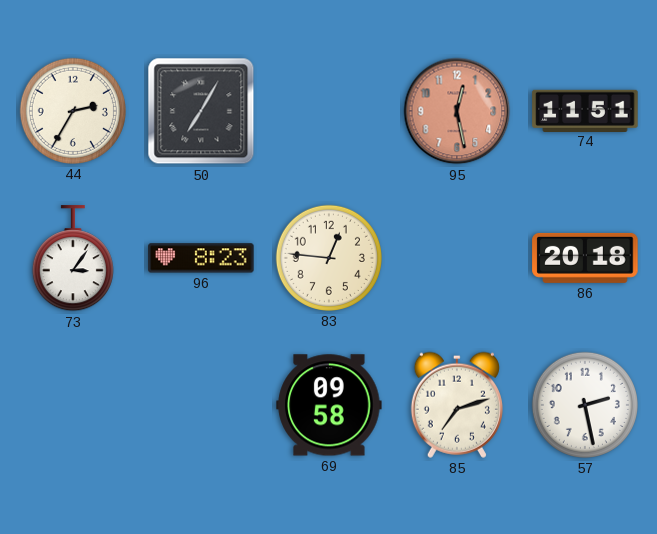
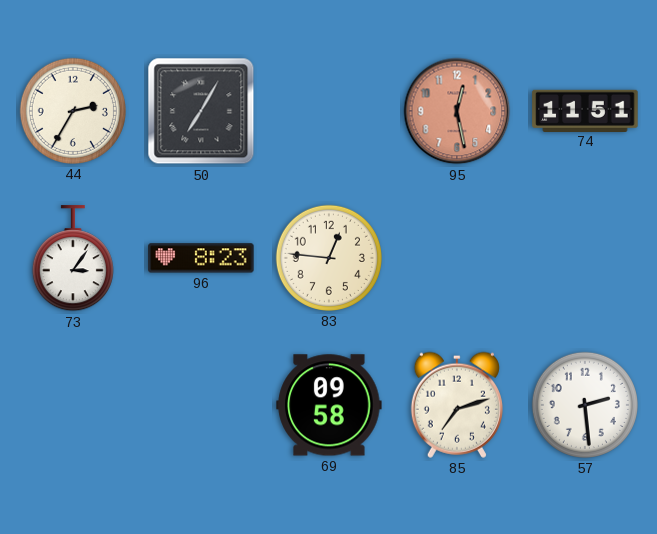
86: 20:18 -> none
57: 2:28 -> 2:29
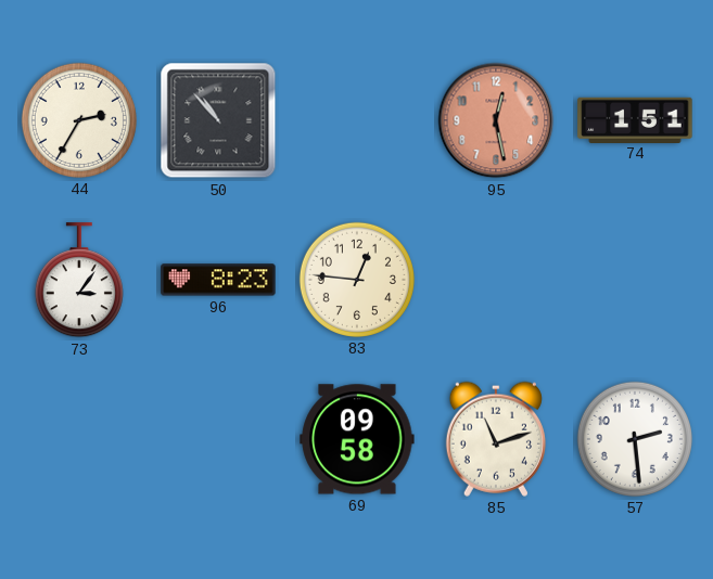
50: 7:05 -> 10:53
74: 11:51 -> 1:51
85: 7:12 -> 11:12
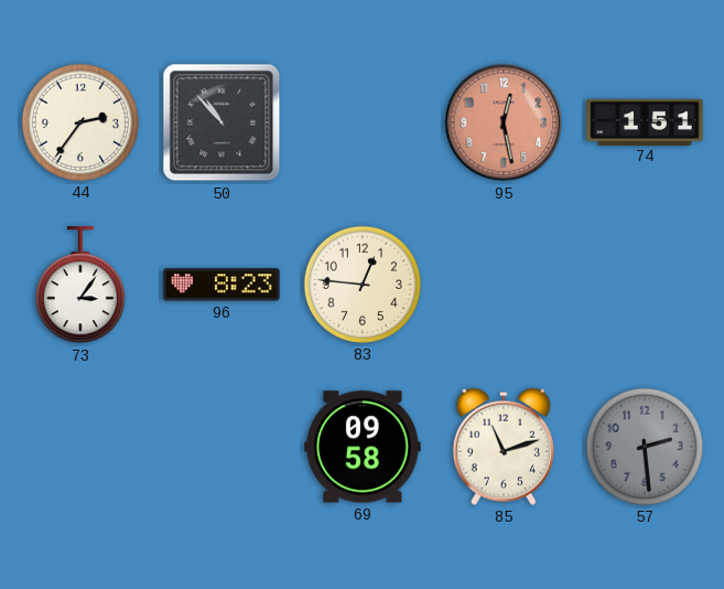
44: 2:35 -> 2:36
57 dial: white -> grey
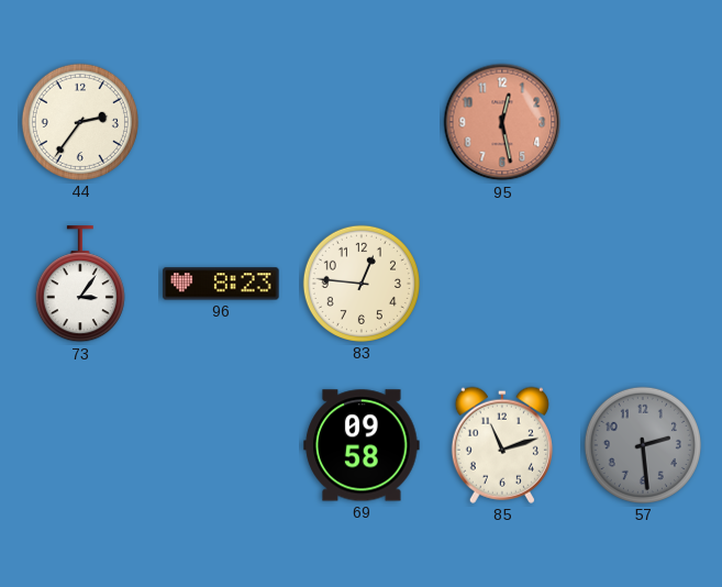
50: 10:53 -> none
74: 1:51 -> none
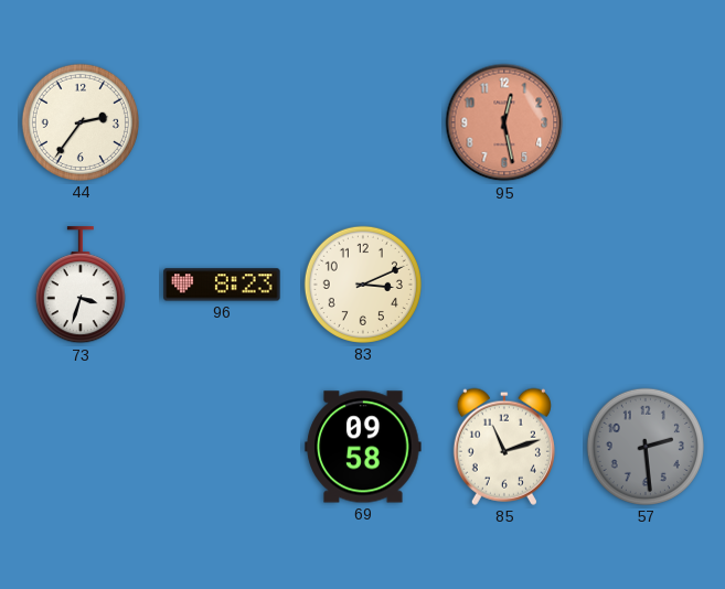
73: 3:06 -> 3:33
83: 12:46 -> 3:11
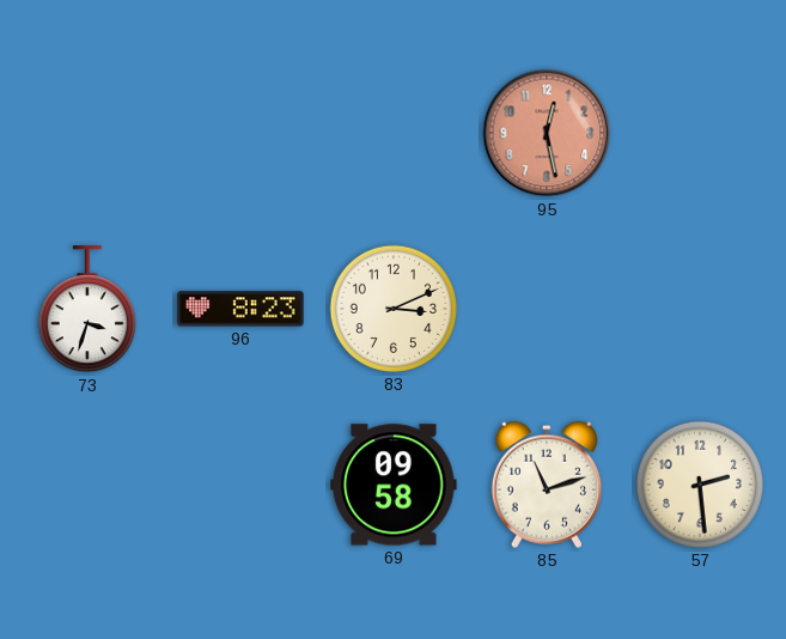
44: 2:36 -> none
57 dial: grey -> cream
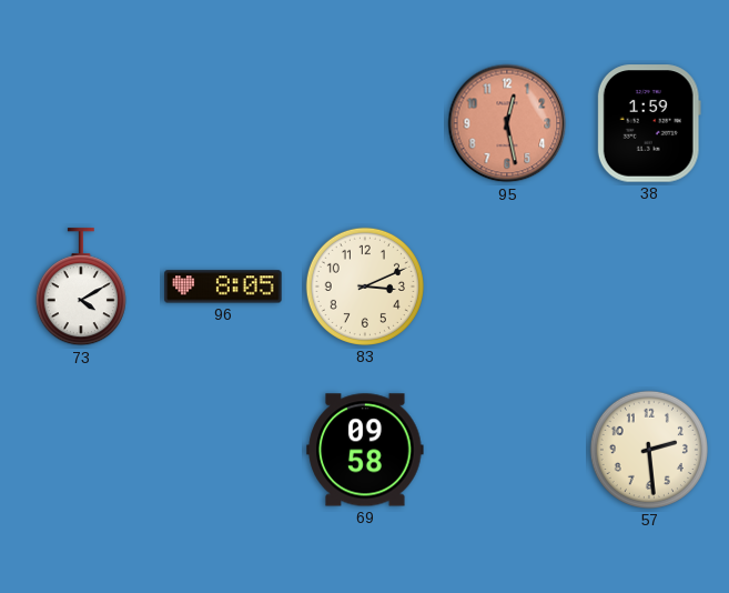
38: none -> 1:59
73: 3:33 -> 4:10
96: 8:23 -> 8:05
85: 11:12 -> none
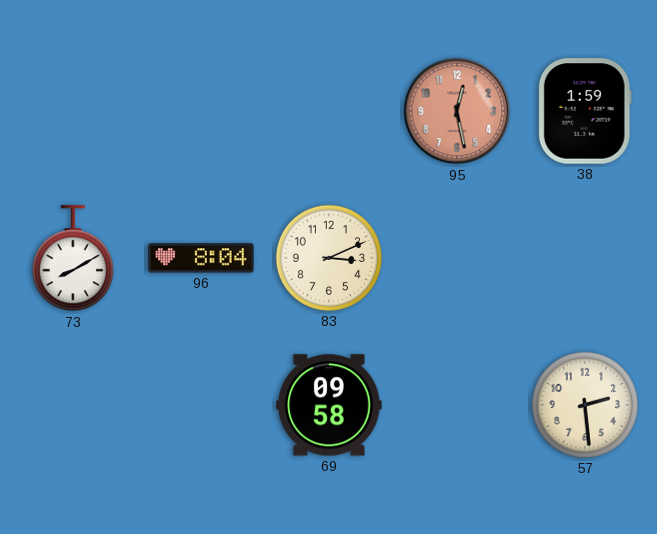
73: 4:10 -> 8:10
96: 8:05 -> 8:04
